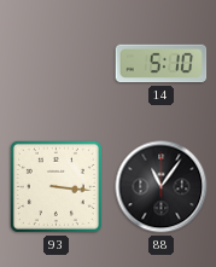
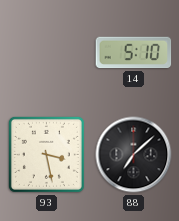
93: 3:16 -> 3:28
88: 11:06 -> 7:08
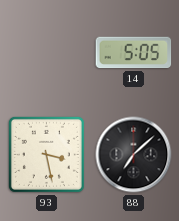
14: 5:10 -> 5:05
